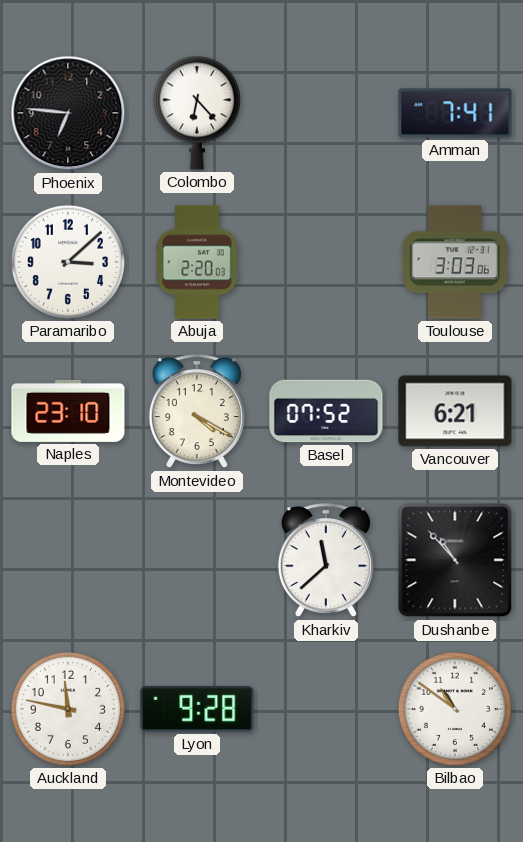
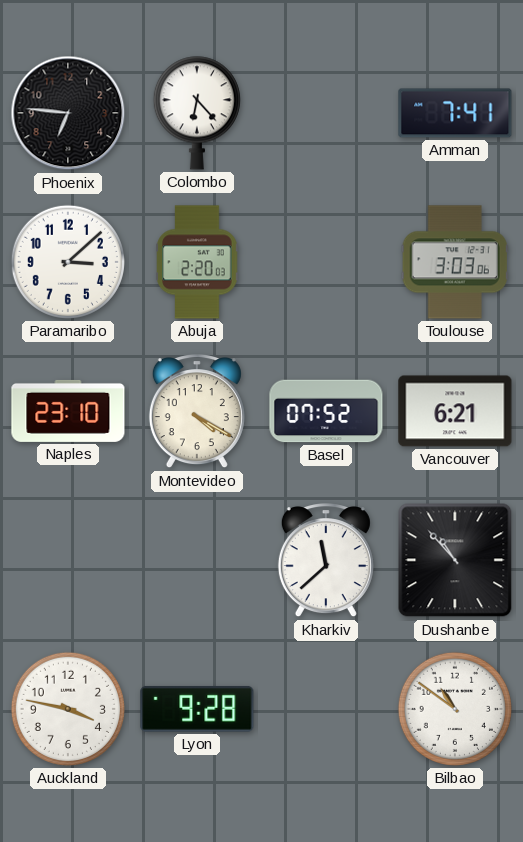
Auckland: 11:47 -> 3:47
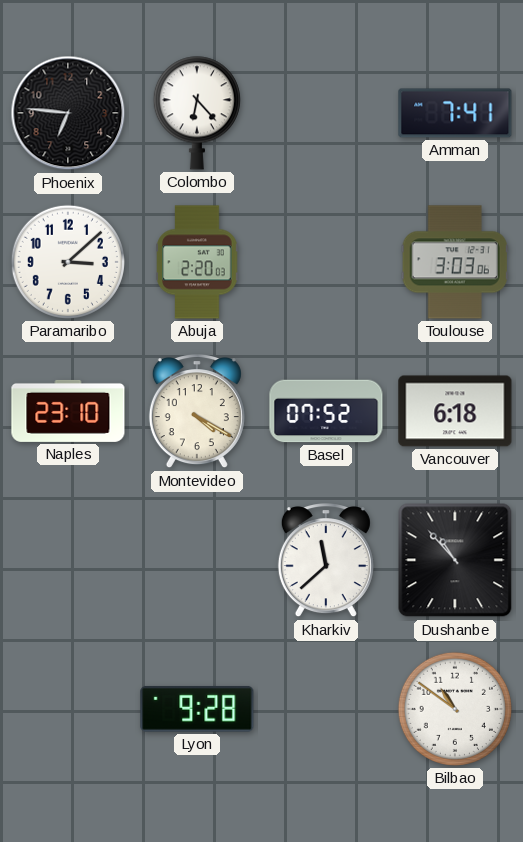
Vancouver: 6:21 -> 6:18
Auckland: 3:47 -> none
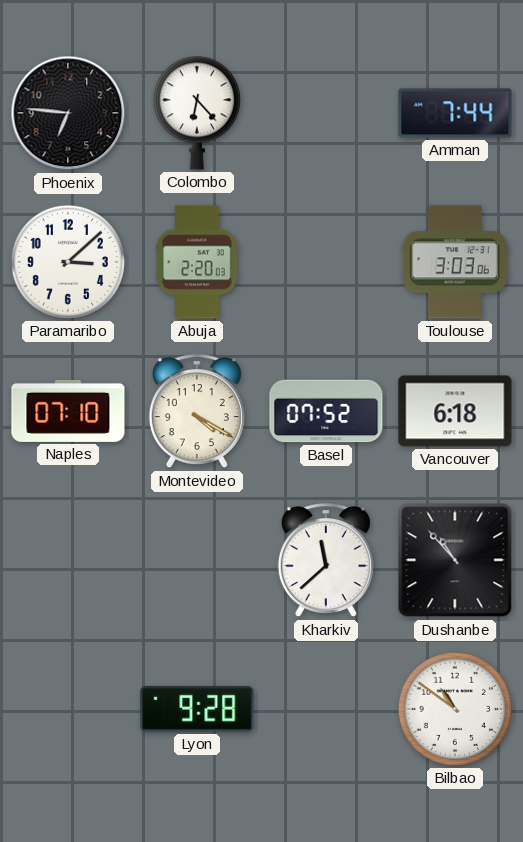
Amman: 7:41 -> 7:44
Naples: 23:10 -> 07:10
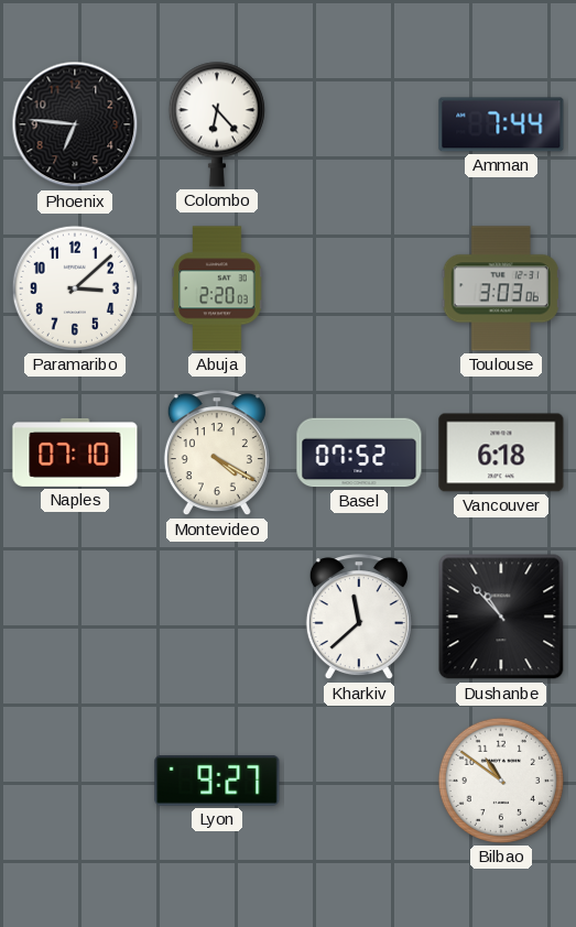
Lyon: 9:28 -> 9:27
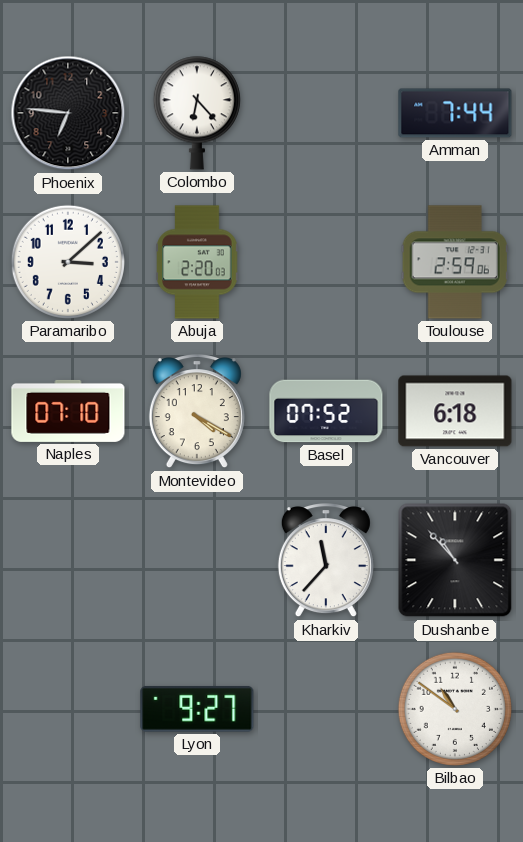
Toulouse: 3:03 -> 2:59
Kharkiv: 11:38 -> 11:37
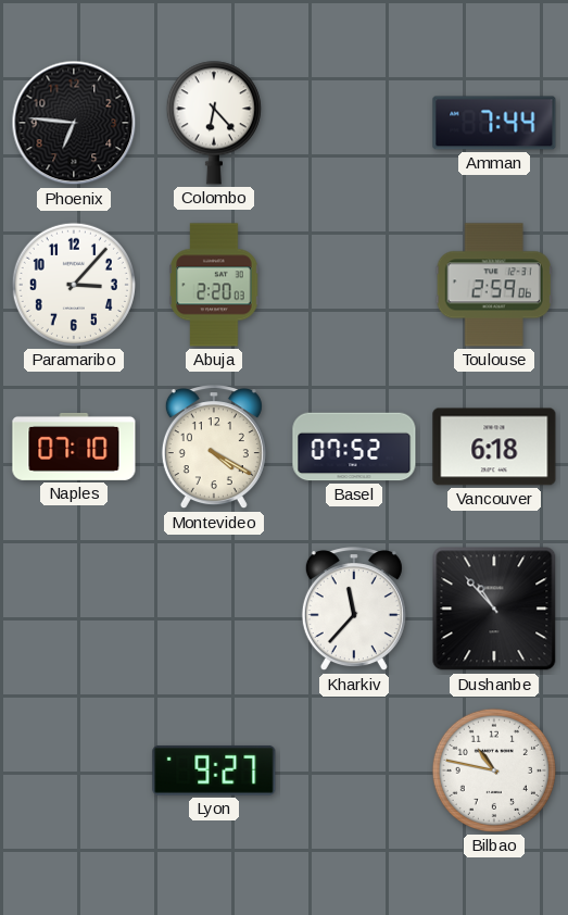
Paramaribo: 3:08 -> 3:07
Bilbao: 10:51 -> 10:47
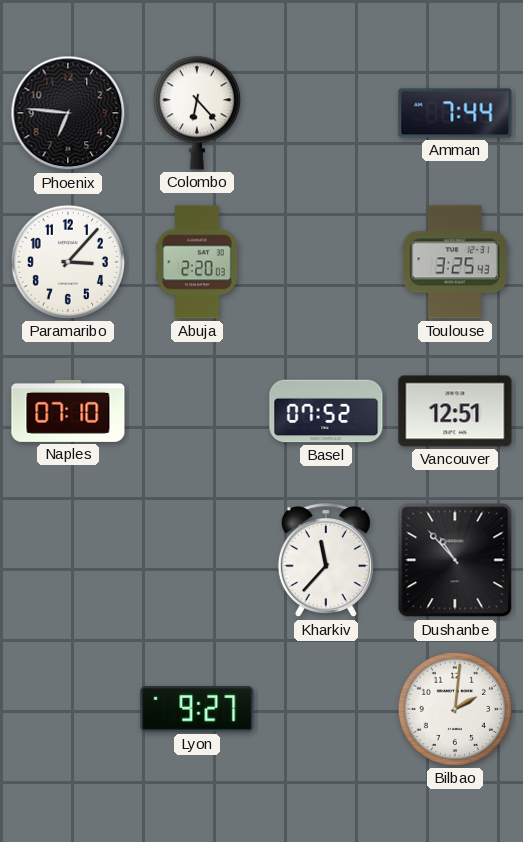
Toulouse: 2:59 -> 3:25
Montevideo: 4:20 -> none
Vancouver: 6:18 -> 12:51
Bilbao: 10:47 -> 2:01
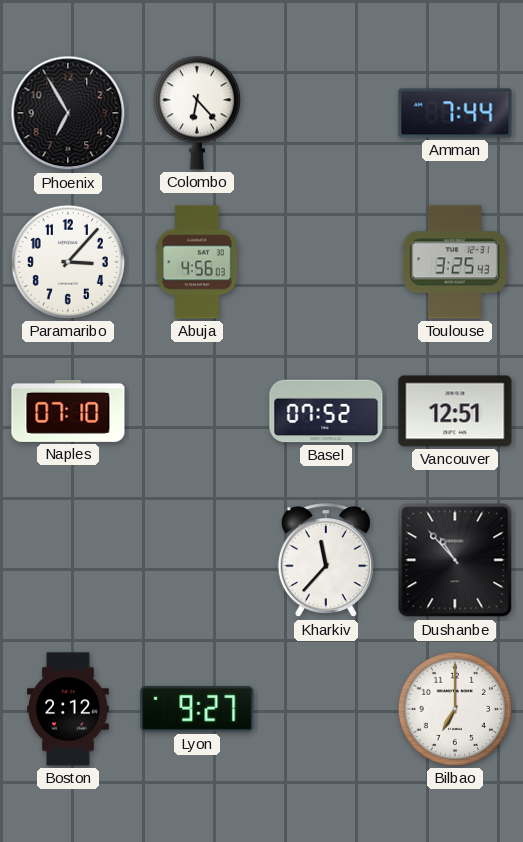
Phoenix: 6:46 -> 6:55
Abuja: 2:20 -> 4:56
Boston: none -> 2:12
Bilbao: 2:01 -> 7:00
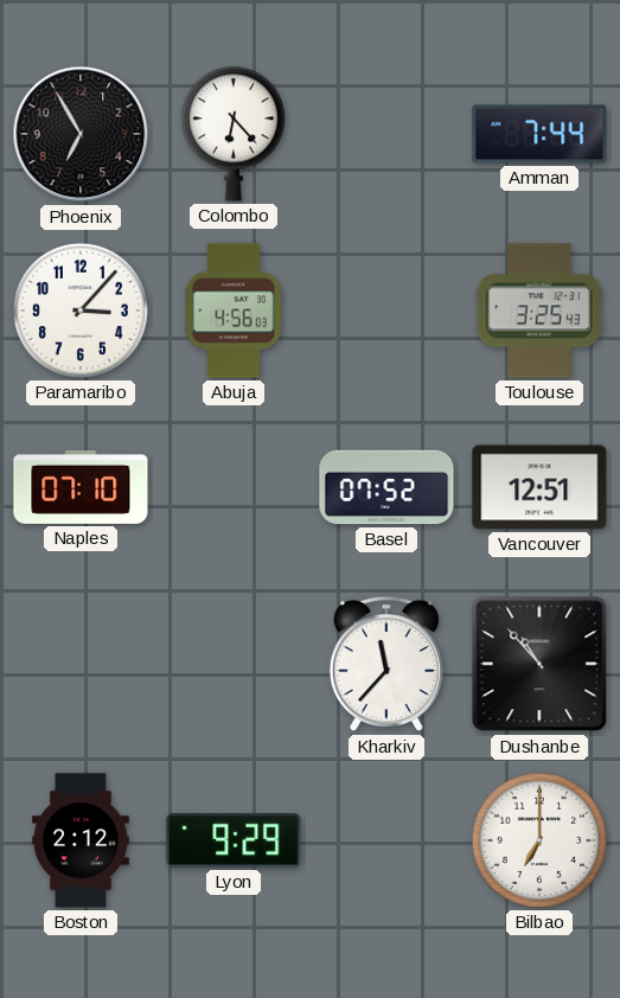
Lyon: 9:27 -> 9:29
